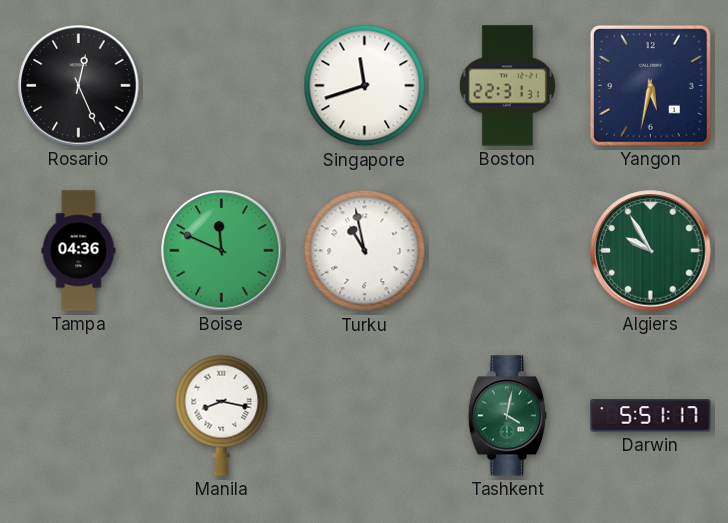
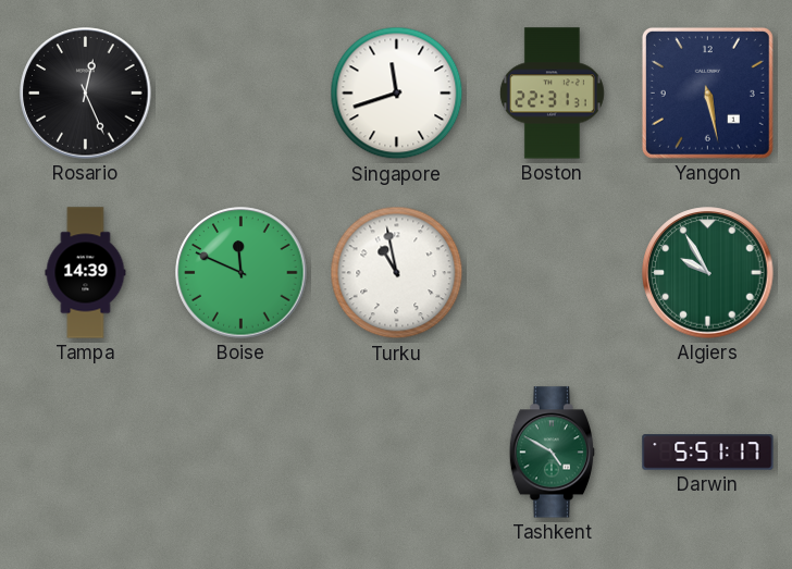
Yangon: 5:32 -> 5:28
Tampa: 04:36 -> 14:39
Manila: 8:17 -> none
Tashkent: 4:02 -> 4:50
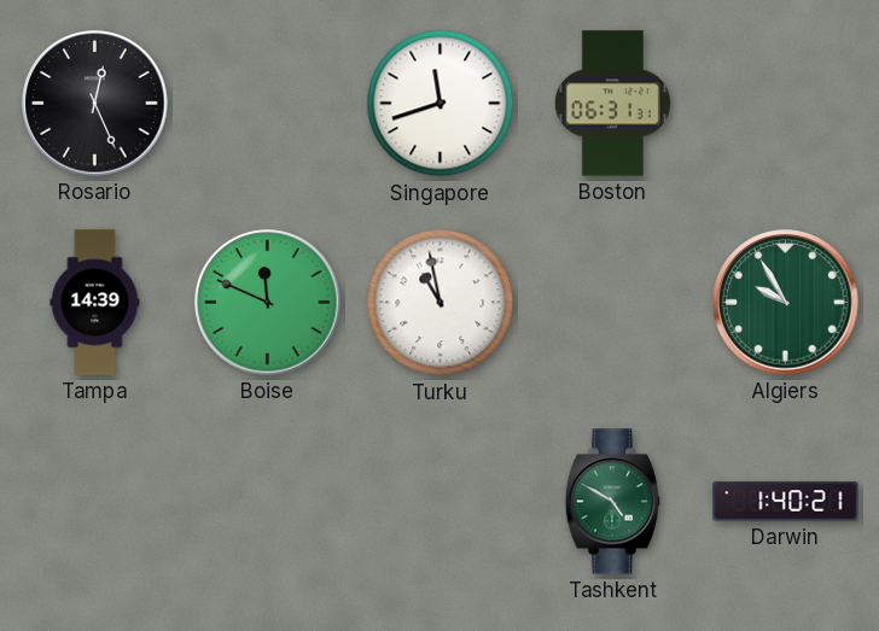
Boston: 22:31 -> 06:31
Yangon: 5:28 -> none
Darwin: 5:51 -> 1:40
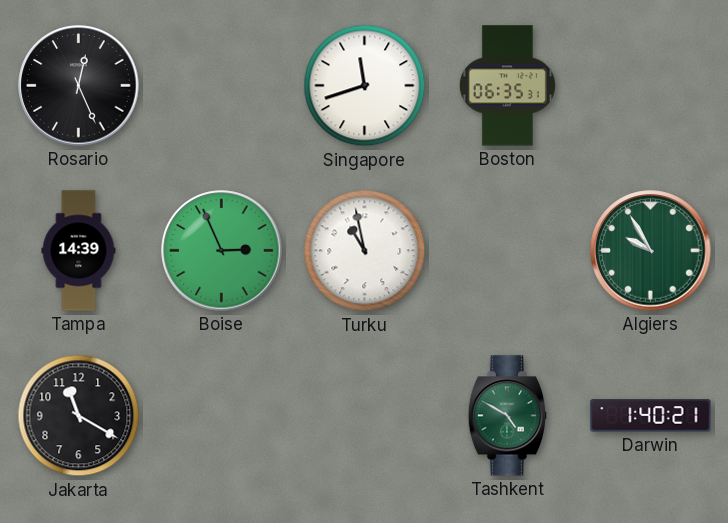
Boston: 06:31 -> 06:35
Boise: 11:49 -> 2:56
Jakarta: none -> 11:20
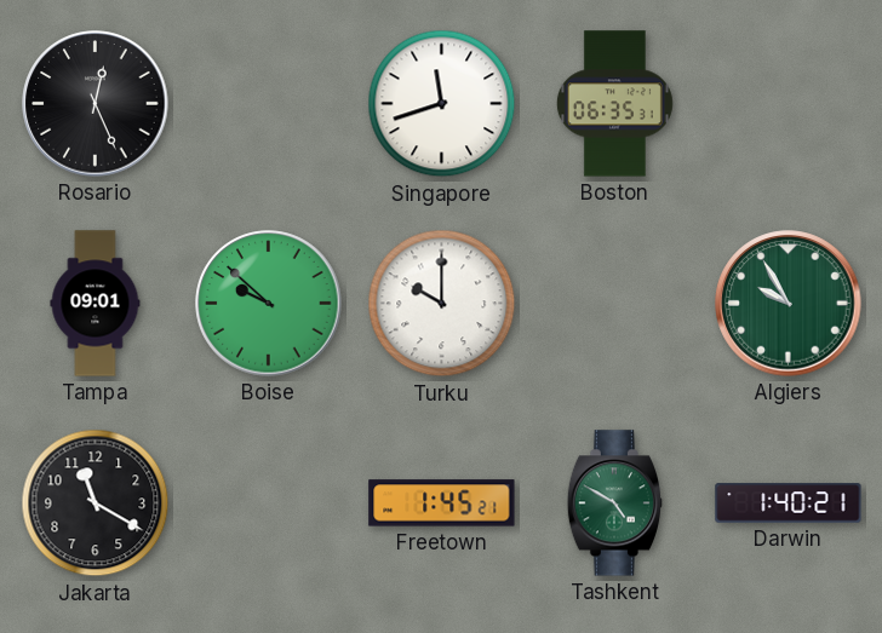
Tampa: 14:39 -> 09:01
Boise: 2:56 -> 9:52
Turku: 10:58 -> 10:00
Freetown: none -> 1:45
